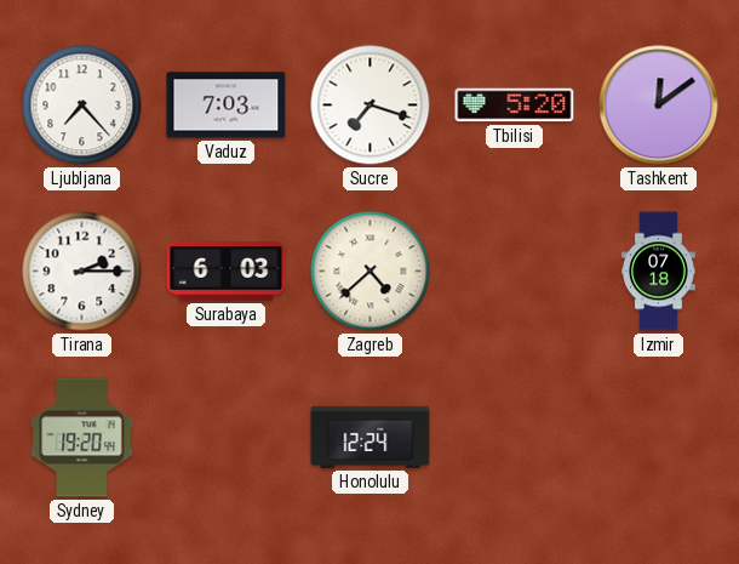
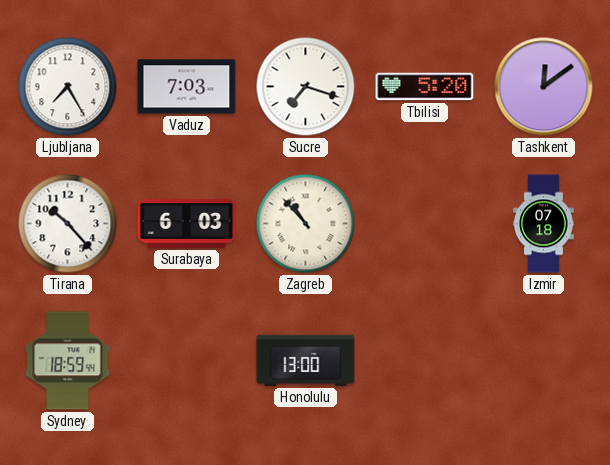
Ljubljana: 7:23 -> 7:25
Tirana: 2:15 -> 10:23
Zagreb: 4:38 -> 10:53
Sydney: 19:20 -> 18:59
Honolulu: 12:24 -> 13:00
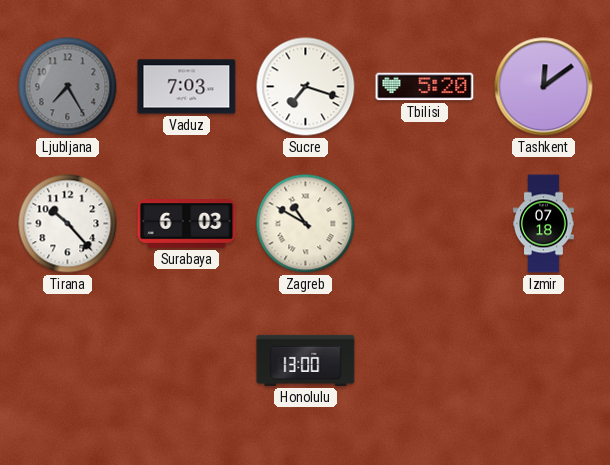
Ljubljana dial: white -> grey
Zagreb: 10:53 -> 10:50
Sydney: 18:59 -> none
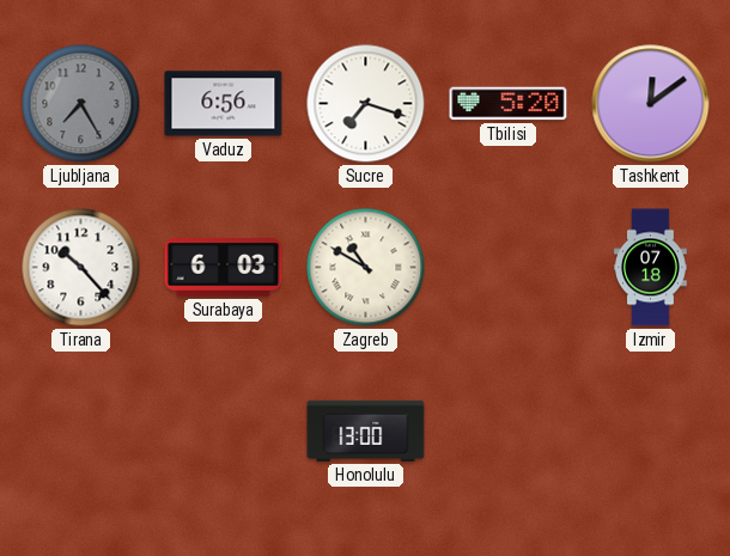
Vaduz: 7:03 -> 6:56
